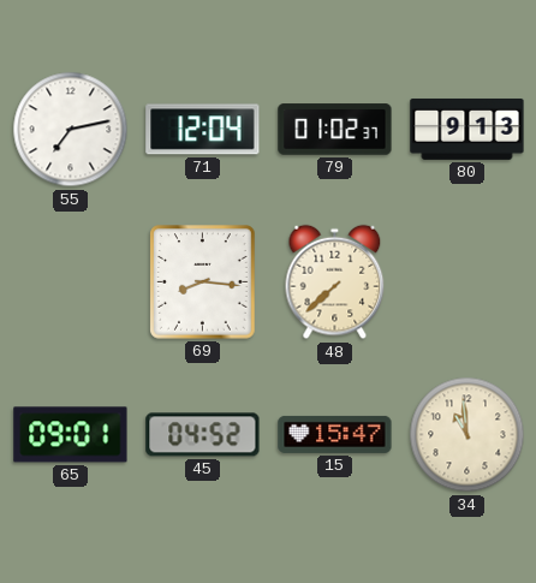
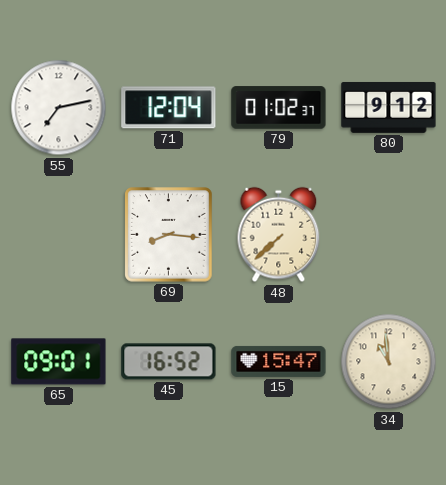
80: 9:13 -> 9:12
45: 04:52 -> 16:52
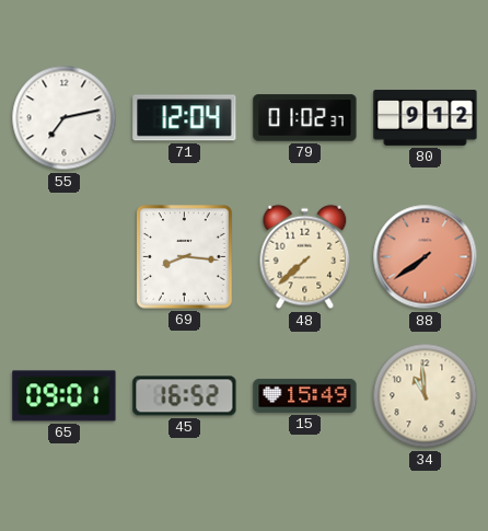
88: none -> 7:39
15: 15:47 -> 15:49
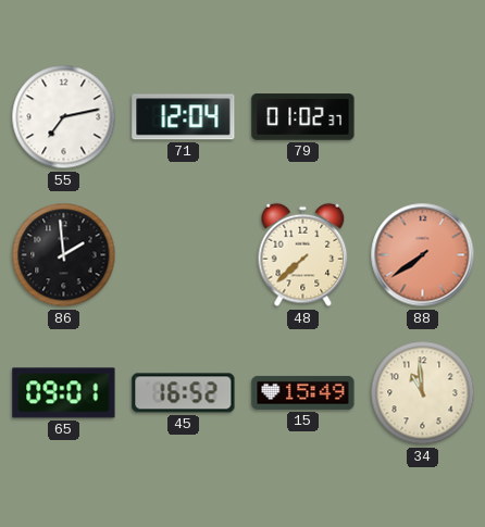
80: 9:12 -> none
86: none -> 1:59
69: 8:16 -> none
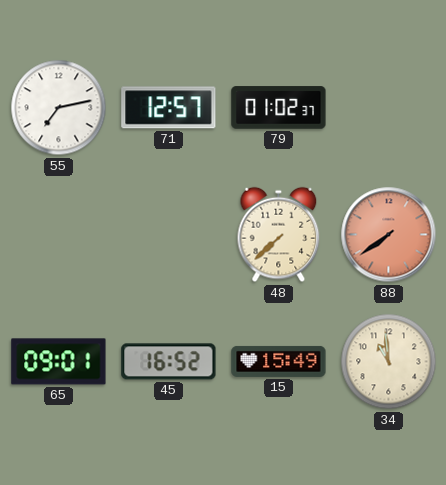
71: 12:04 -> 12:57
86: 1:59 -> none
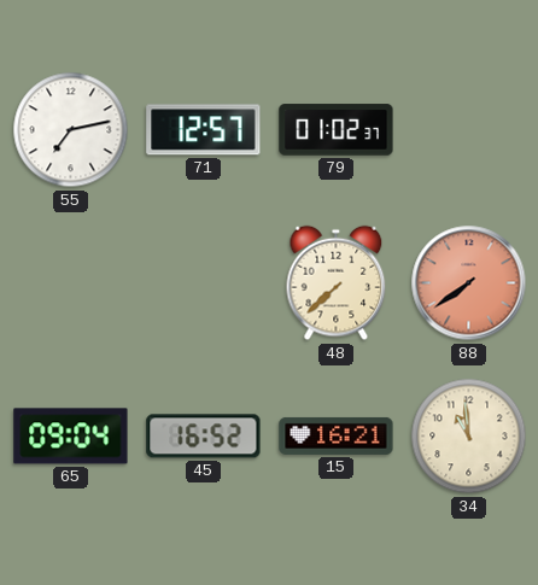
65: 09:01 -> 09:04
15: 15:49 -> 16:21
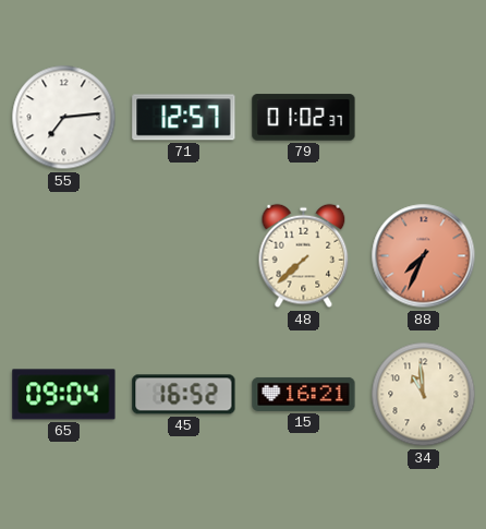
55: 7:13 -> 7:14
88: 7:39 -> 7:34
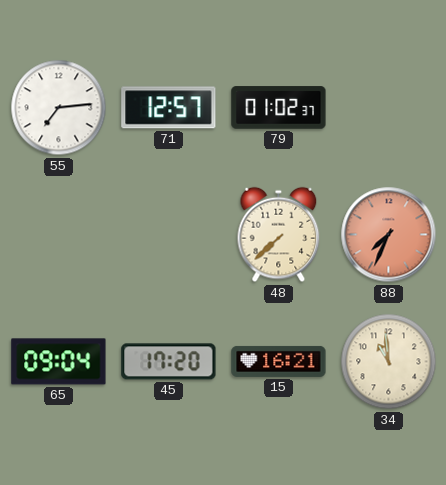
45: 16:52 -> 17:20
